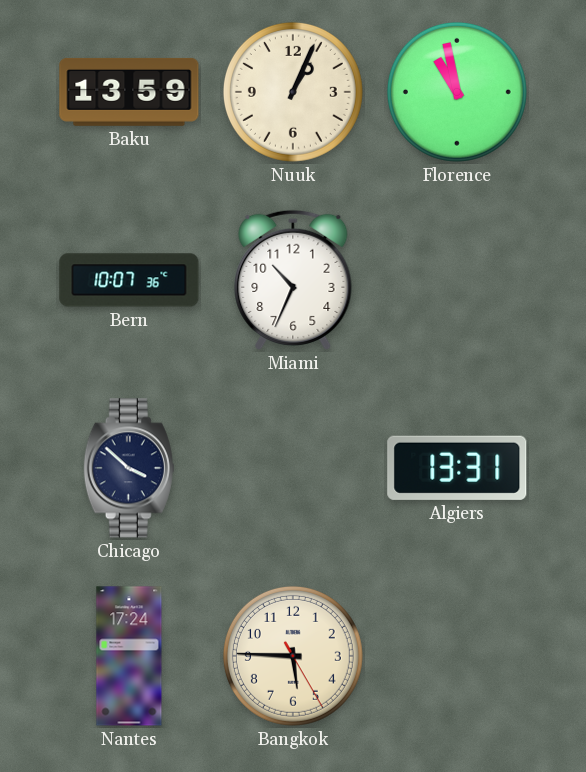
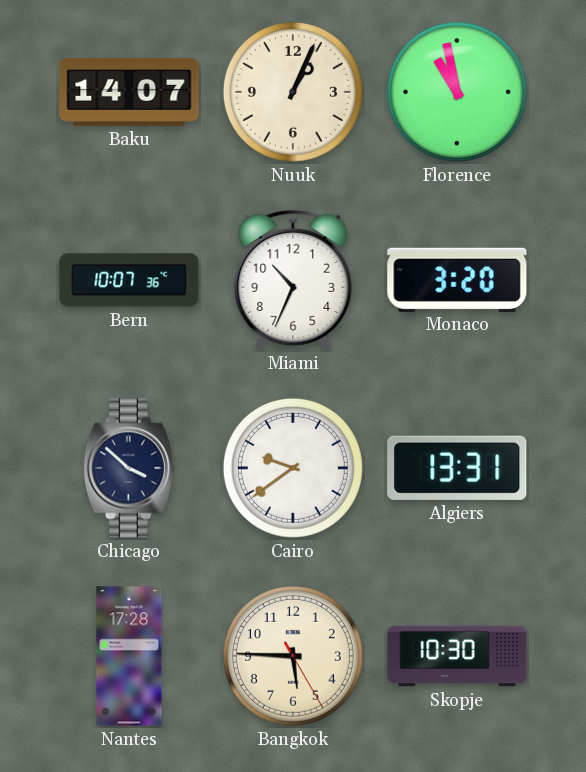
Baku: 13:59 -> 14:07
Monaco: none -> 3:20
Cairo: none -> 9:39
Nantes: 17:24 -> 17:28
Skopje: none -> 10:30
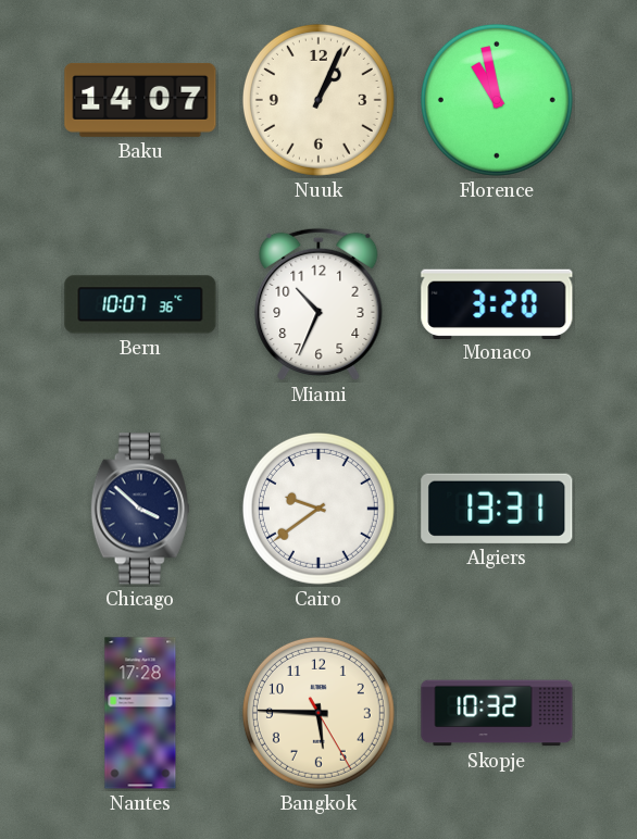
Skopje: 10:30 -> 10:32
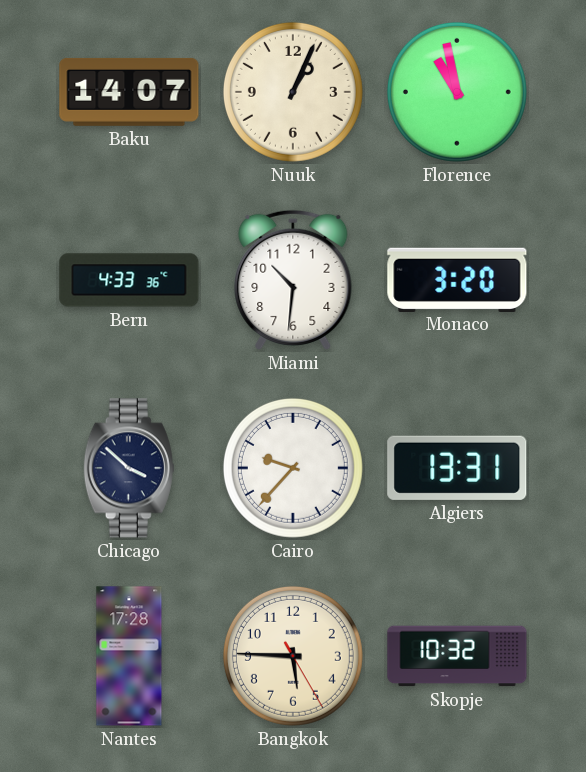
Bern: 10:07 -> 4:33
Miami: 10:34 -> 10:31
Cairo: 9:39 -> 9:37
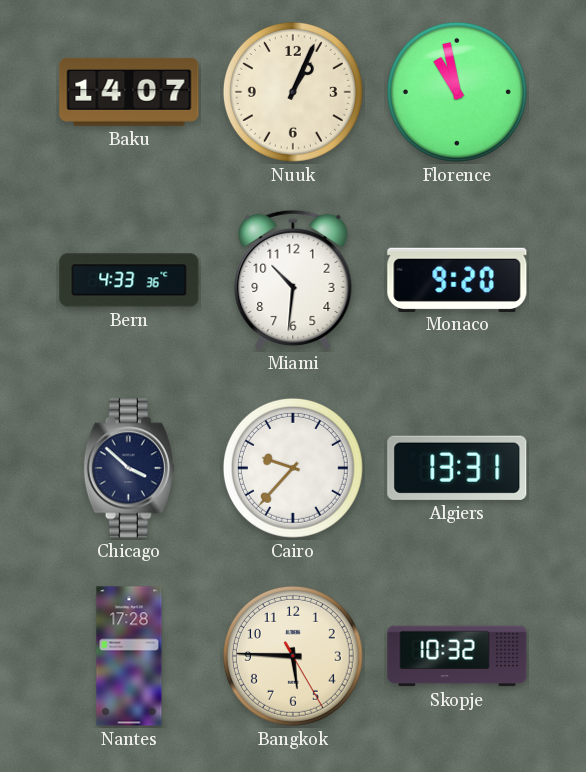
Monaco: 3:20 -> 9:20
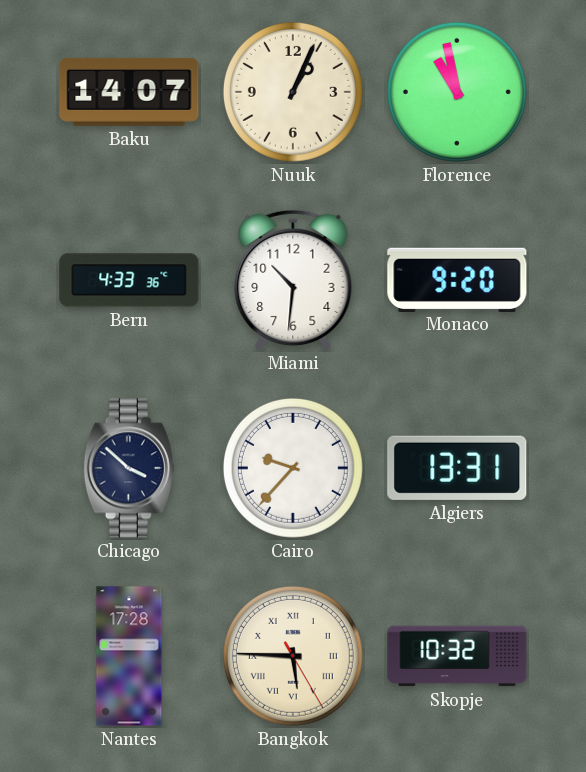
Bangkok numerals: Arabic -> Roman
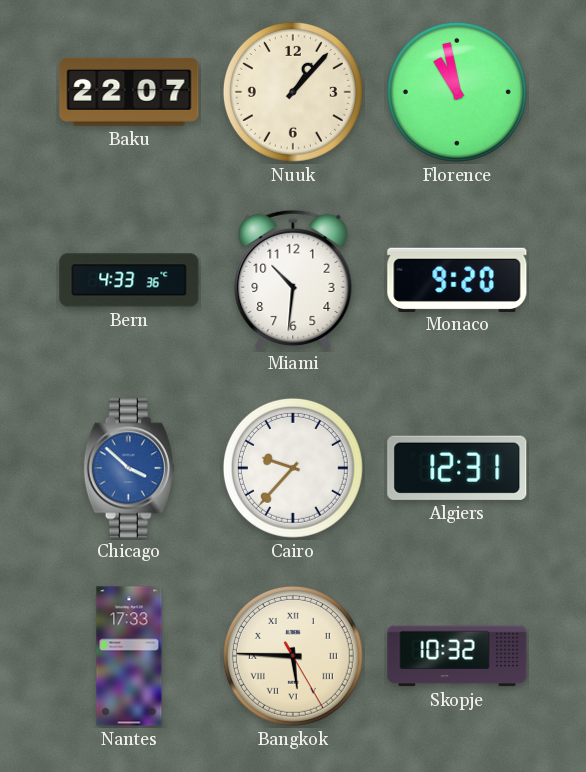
Baku: 14:07 -> 22:07
Nuuk: 1:04 -> 1:07
Chicago dial: navy -> blue
Algiers: 13:31 -> 12:31
Nantes: 17:28 -> 17:33
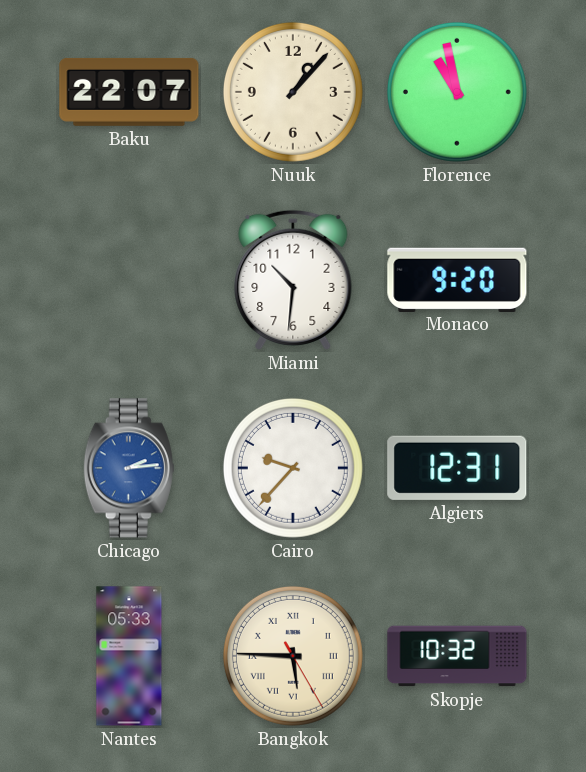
Bern: 4:33 -> none
Chicago: 3:52 -> 2:14
Nantes: 17:33 -> 05:33
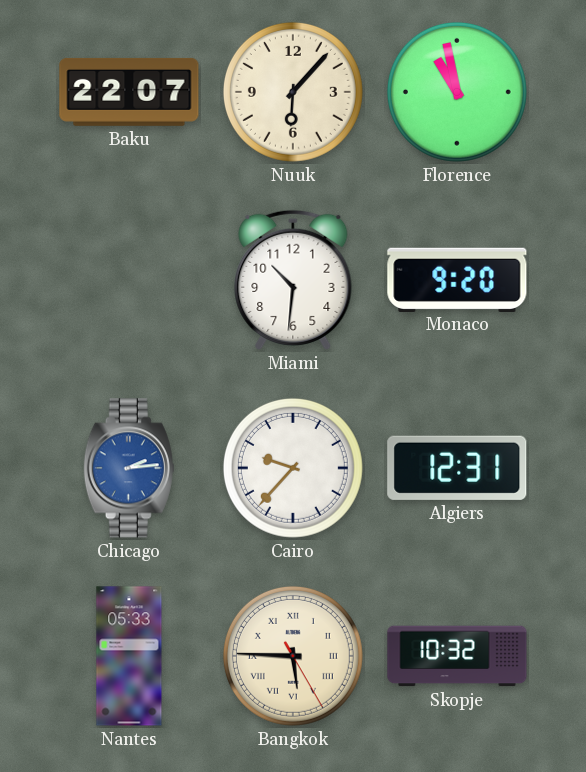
Nuuk: 1:07 -> 6:07
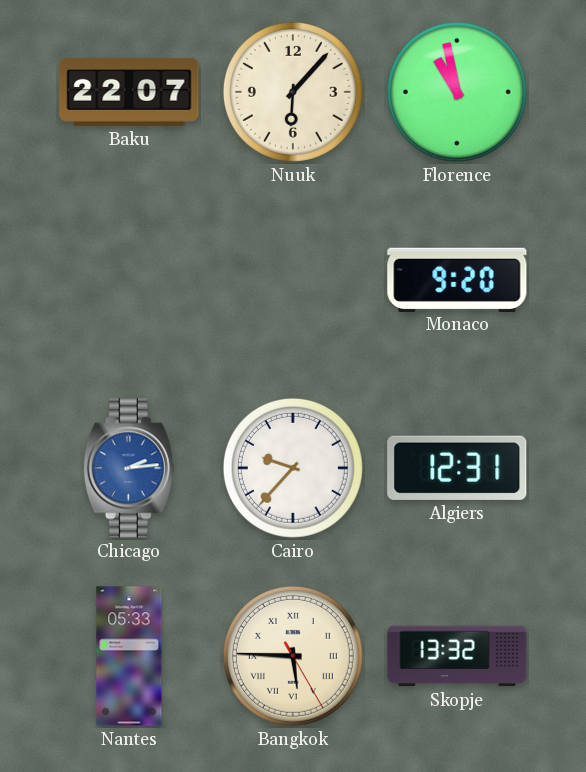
Miami: 10:31 -> none
Skopje: 10:32 -> 13:32
